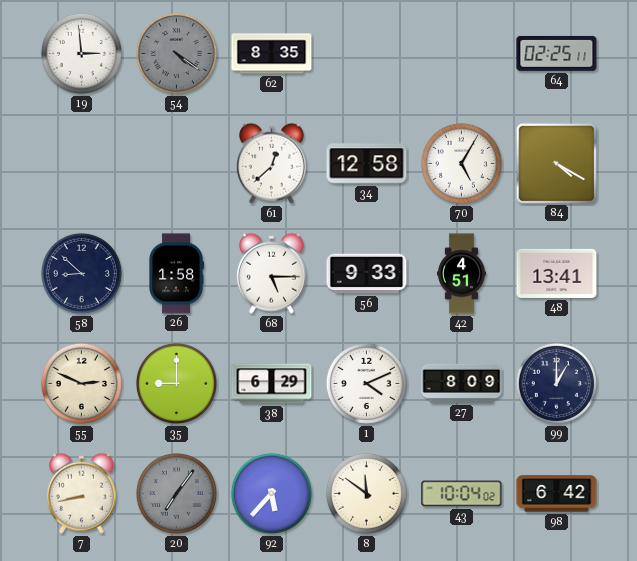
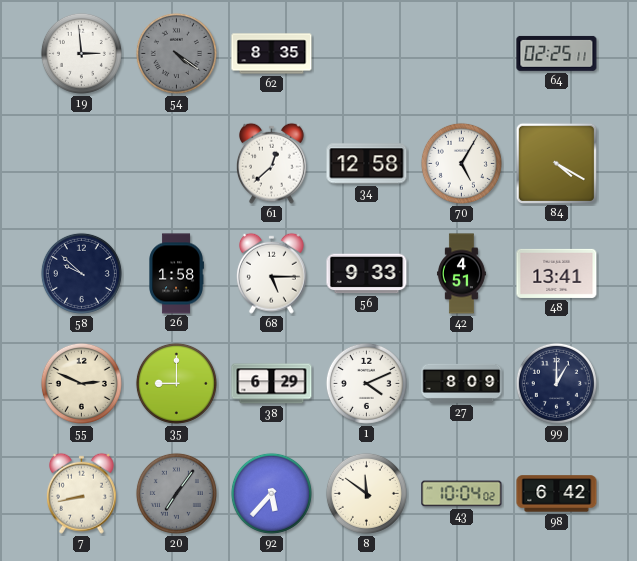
58: 8:52 -> 9:52
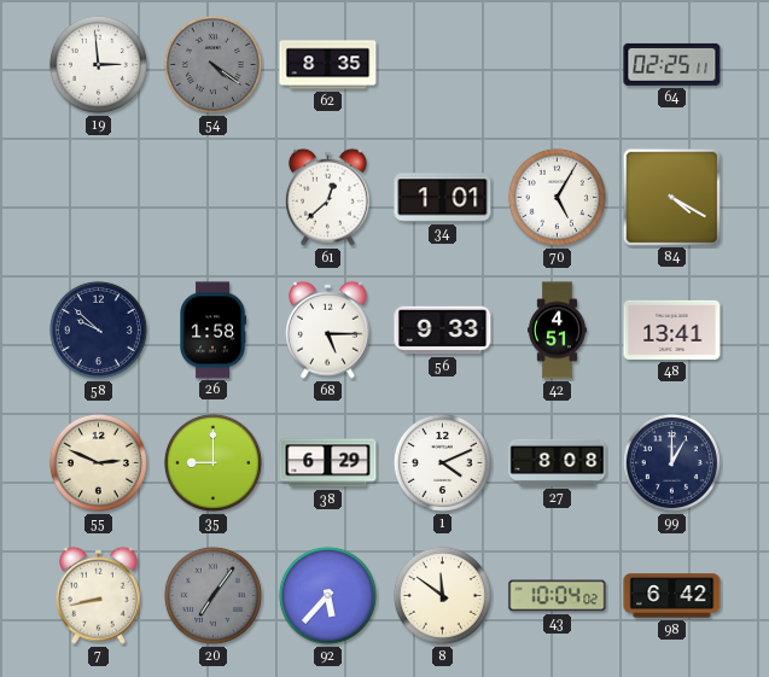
34: 12:58 -> 1:01
27: 8:09 -> 8:08
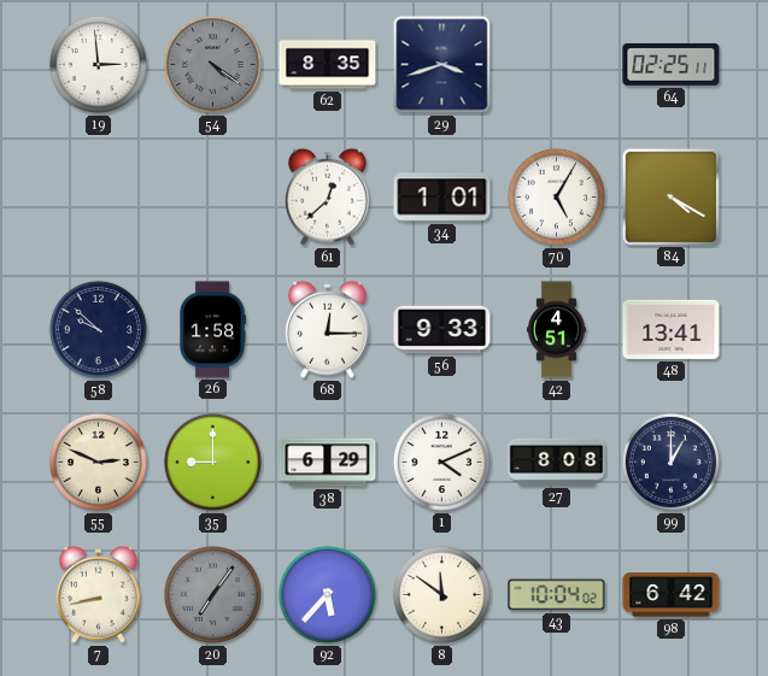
29: none -> 3:42
68: 5:15 -> 12:15
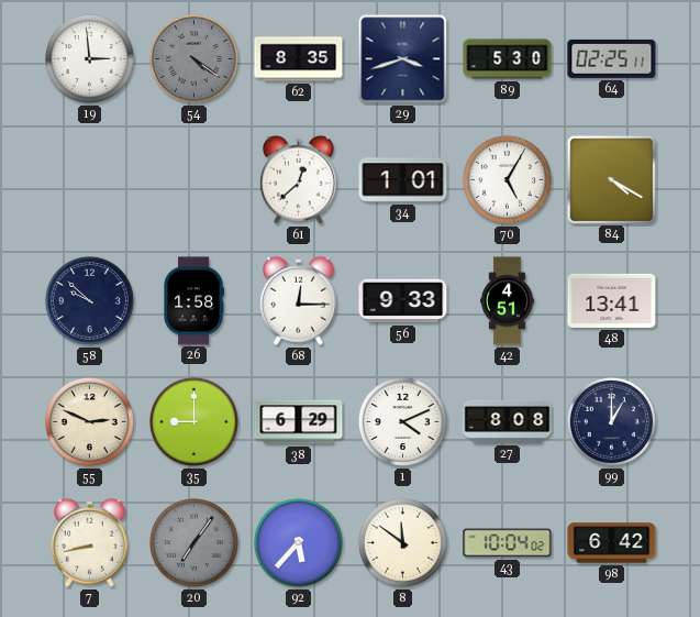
89: none -> 5:30
